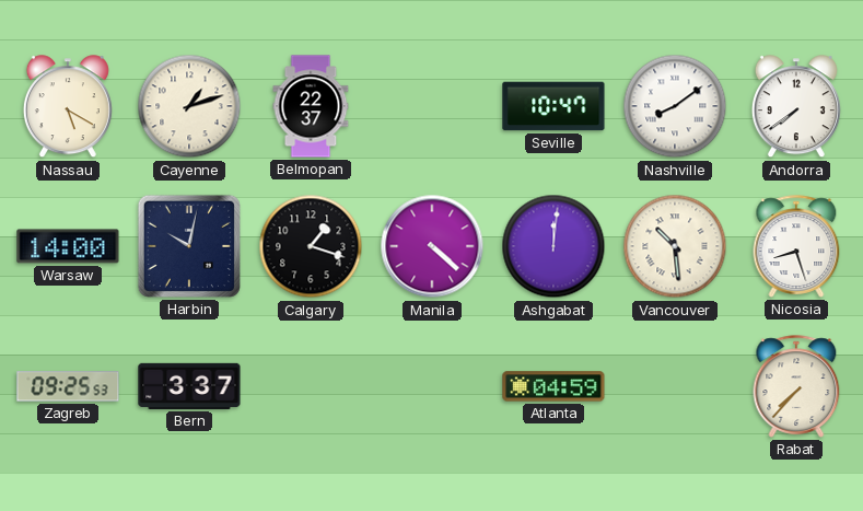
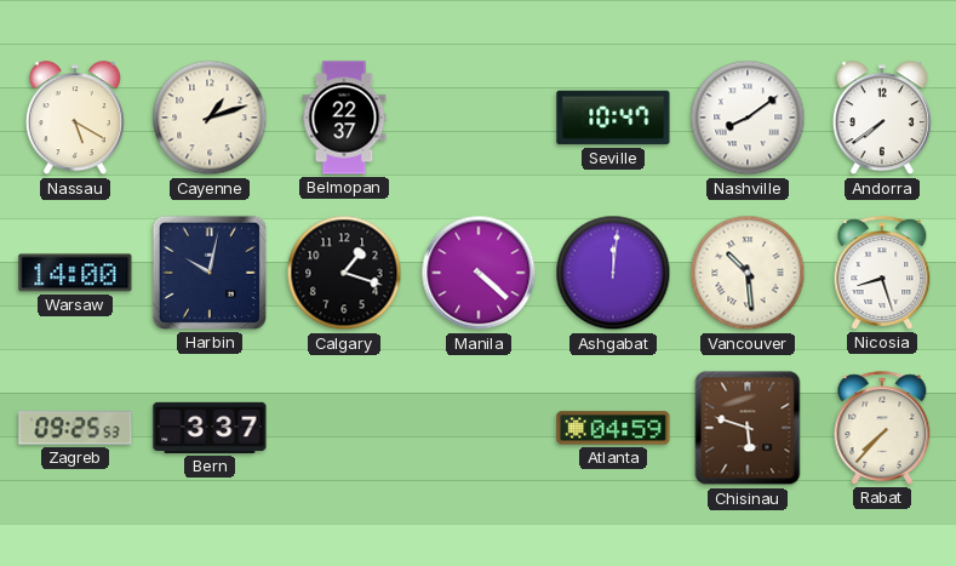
Chisinau: none -> 5:48
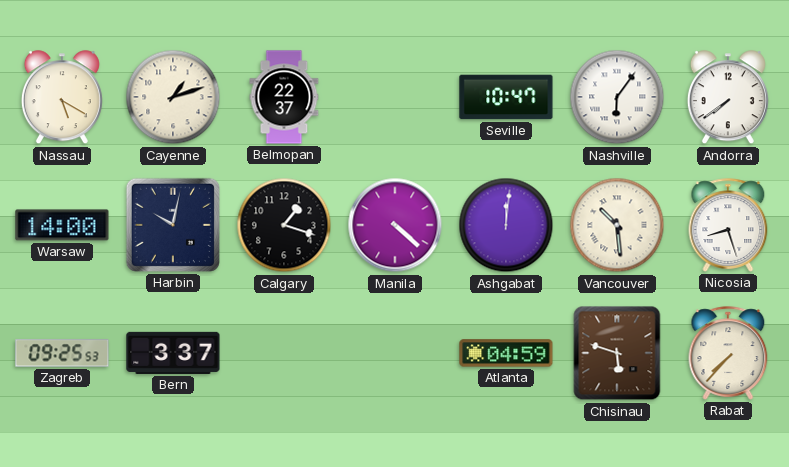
Nashville: 8:09 -> 6:06
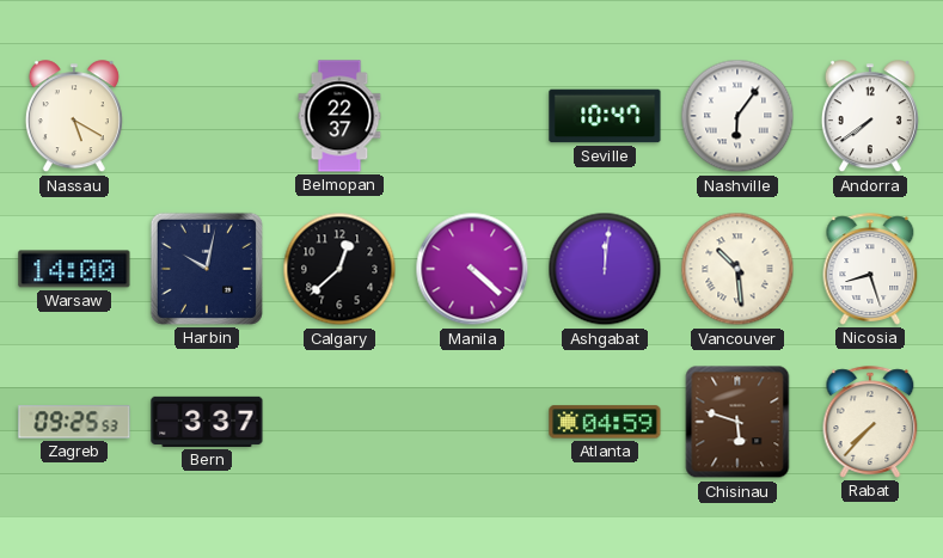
Cayenne: 1:12 -> none
Calgary: 1:18 -> 12:38
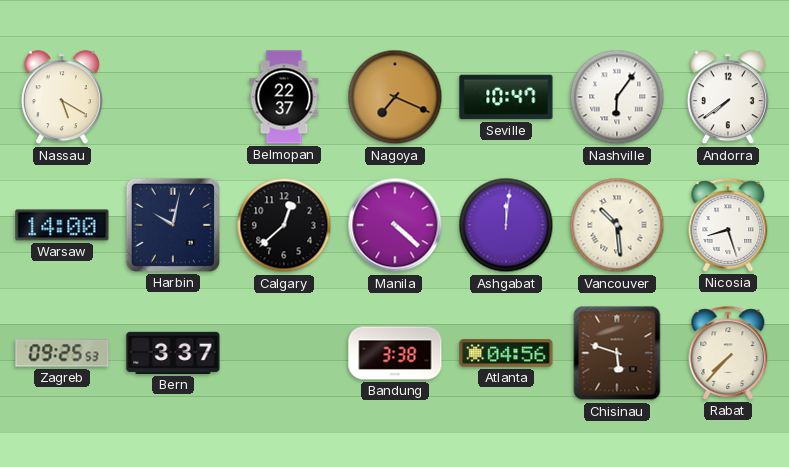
Nagoya: none -> 7:19
Bandung: none -> 3:38
Atlanta: 04:59 -> 04:56
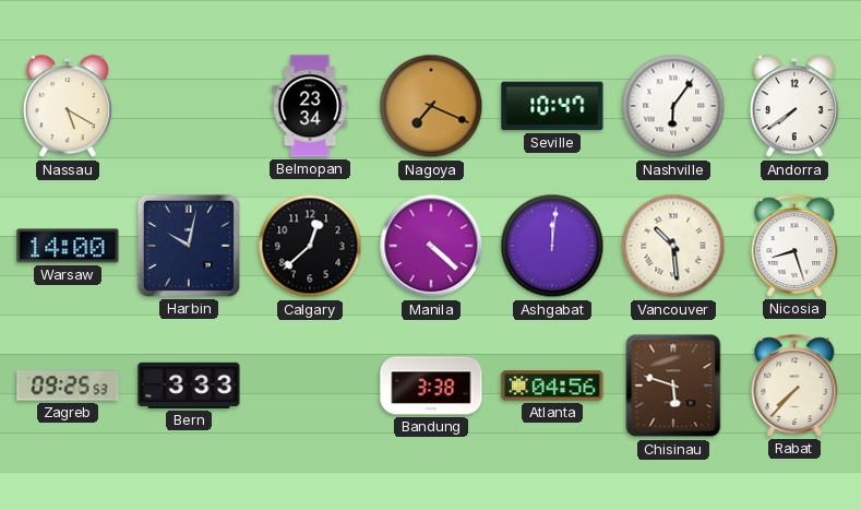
Belmopan: 22:37 -> 23:34
Bern: 3:37 -> 3:33
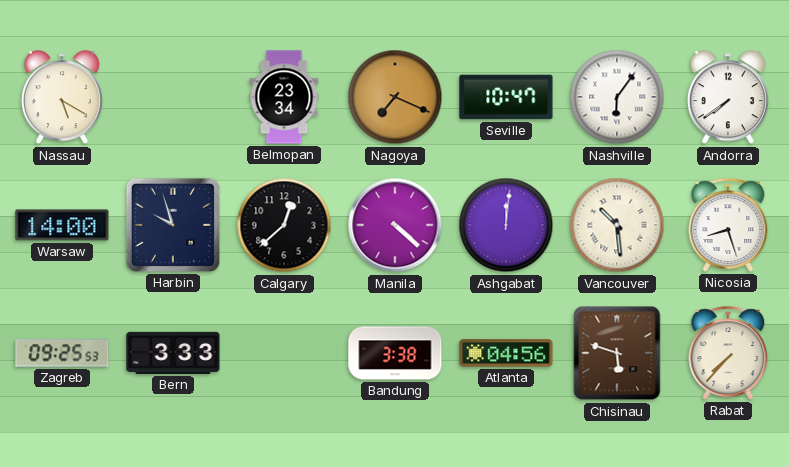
Harbin: 10:02 -> 9:57
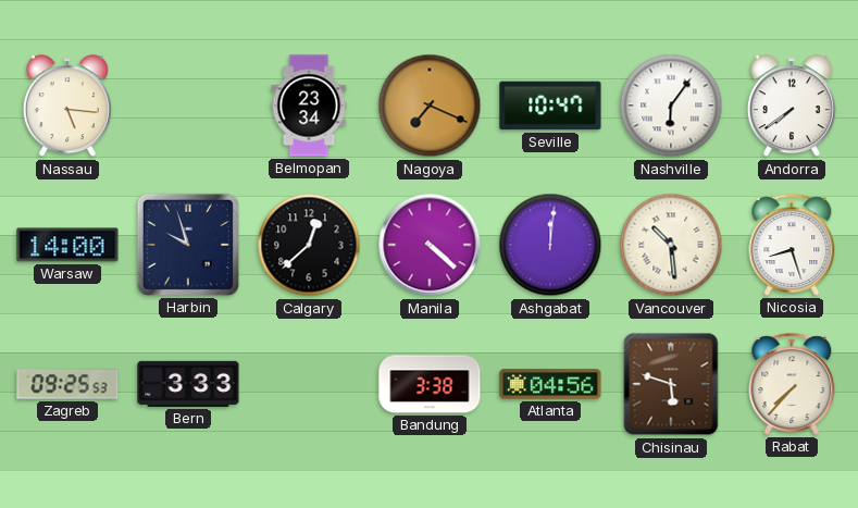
Nassau: 5:20 -> 5:16
